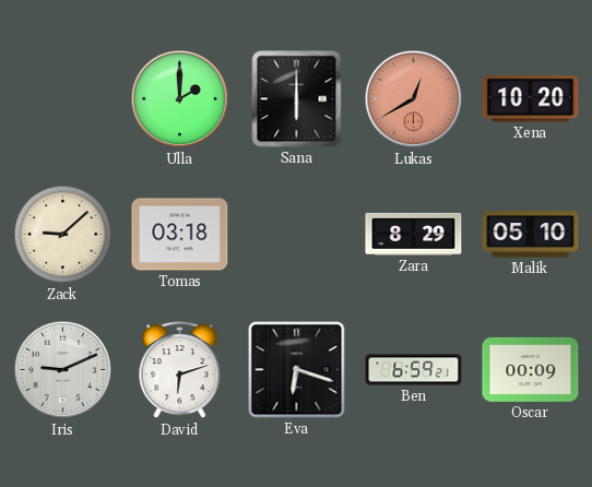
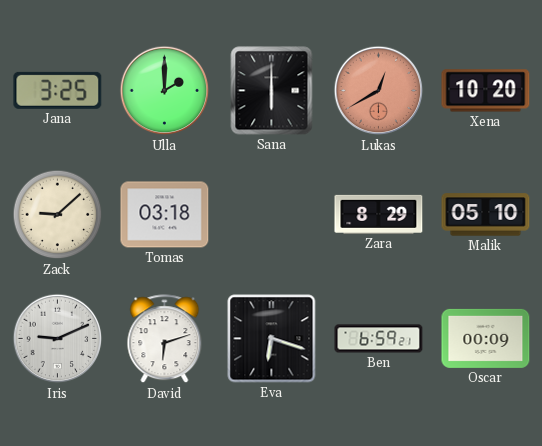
Jana: none -> 3:25
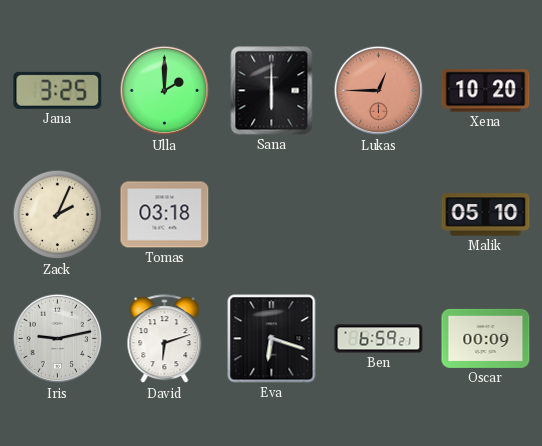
Lukas: 12:40 -> 12:45
Zack: 9:08 -> 2:04
Zara: 8:29 -> none
Iris: 9:11 -> 9:13
